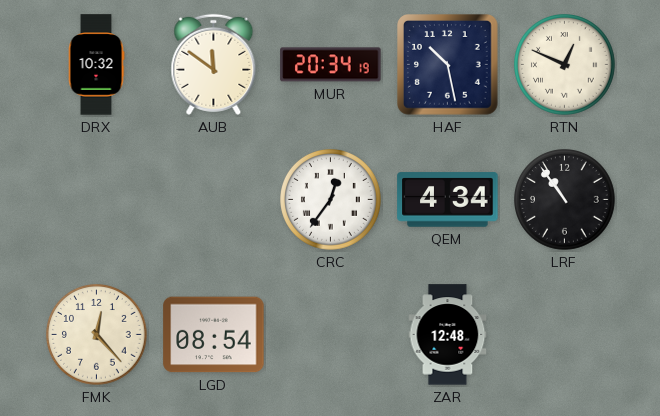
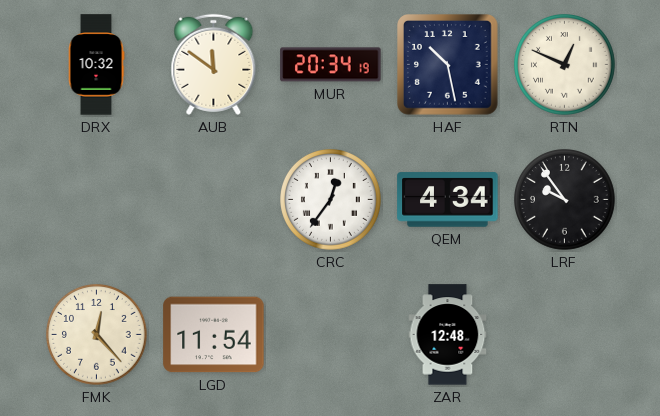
LRF: 10:54 -> 9:54
LGD: 08:54 -> 11:54
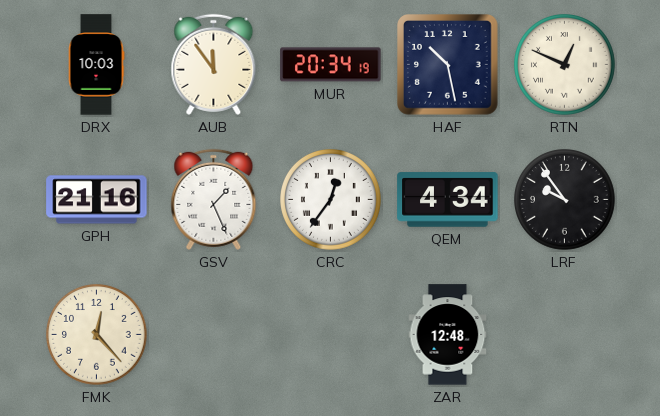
DRX: 10:32 -> 10:03
AUB: 11:51 -> 11:54
GPH: none -> 21:16
GSV: none -> 1:26
LGD: 11:54 -> none
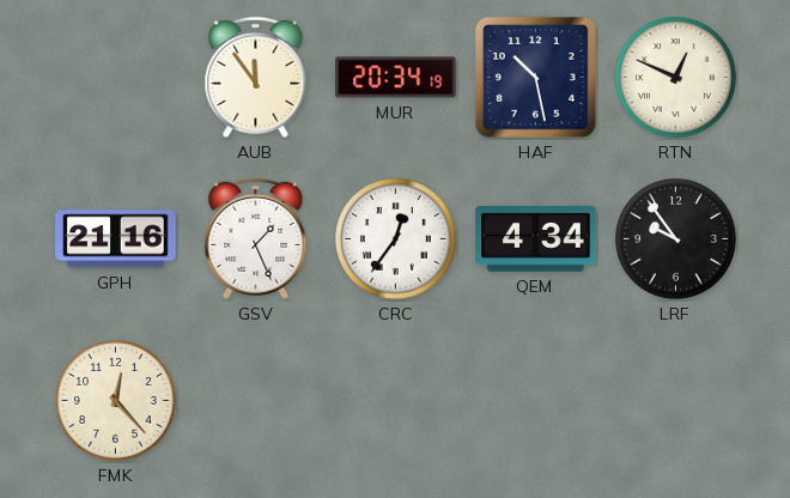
DRX: 10:03 -> none
ZAR: 12:48 -> none
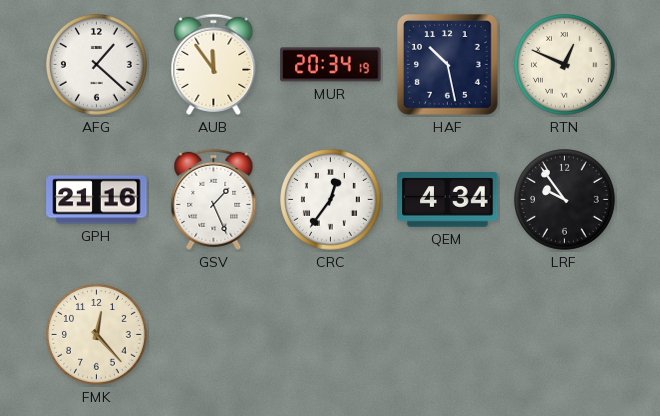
AFG: none -> 1:22
